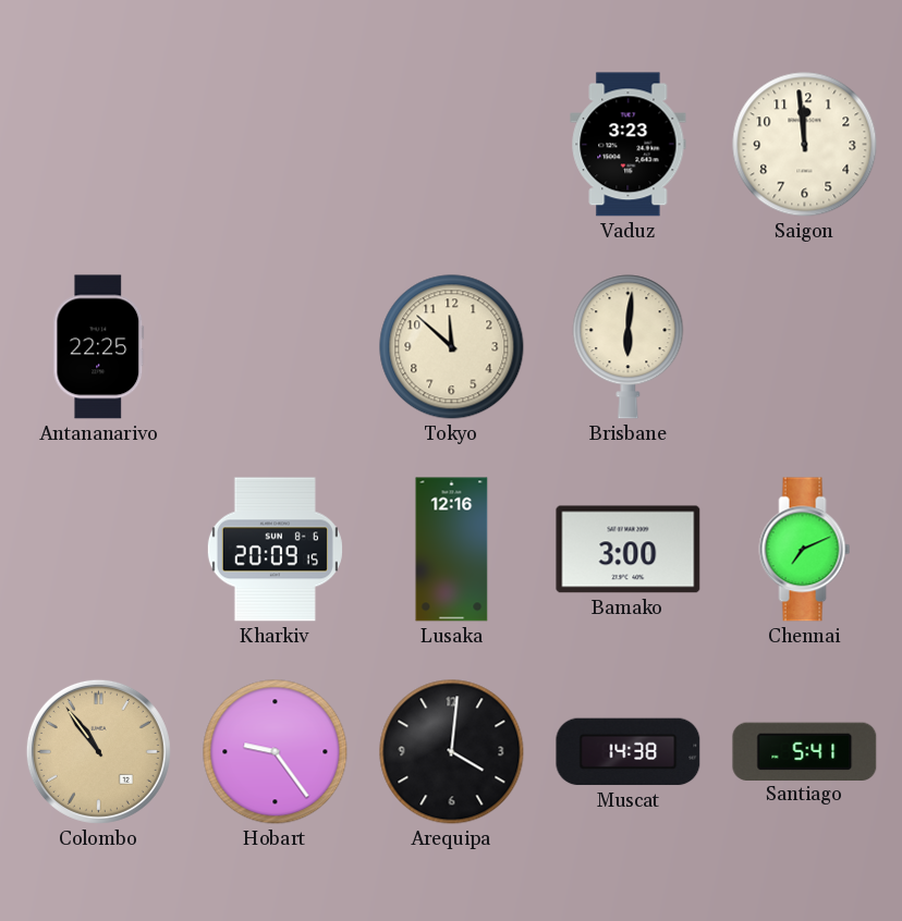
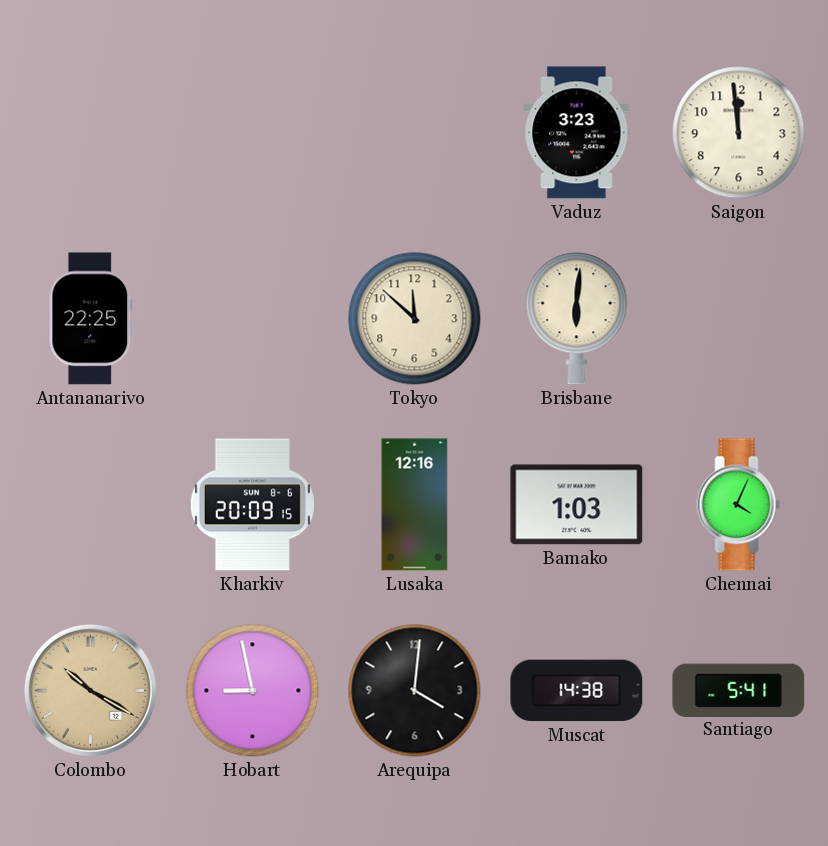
Bamako: 3:00 -> 1:03
Chennai: 7:11 -> 4:04
Colombo: 10:54 -> 10:20
Hobart: 9:24 -> 8:58
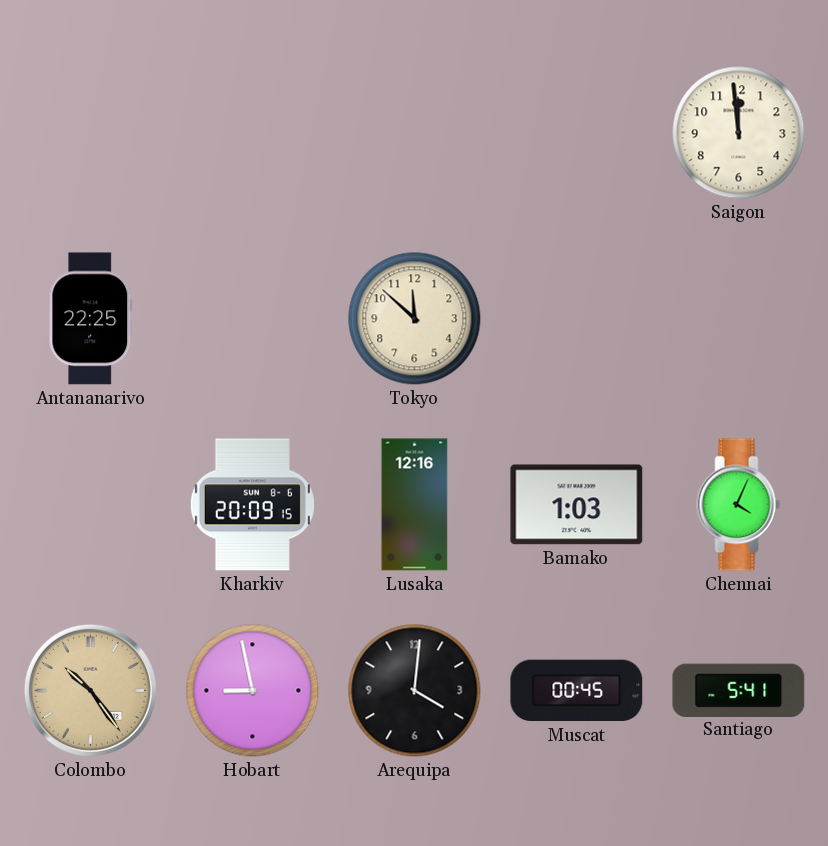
Vaduz: 3:23 -> none
Brisbane: 6:01 -> none
Colombo: 10:20 -> 10:24
Muscat: 14:38 -> 00:45
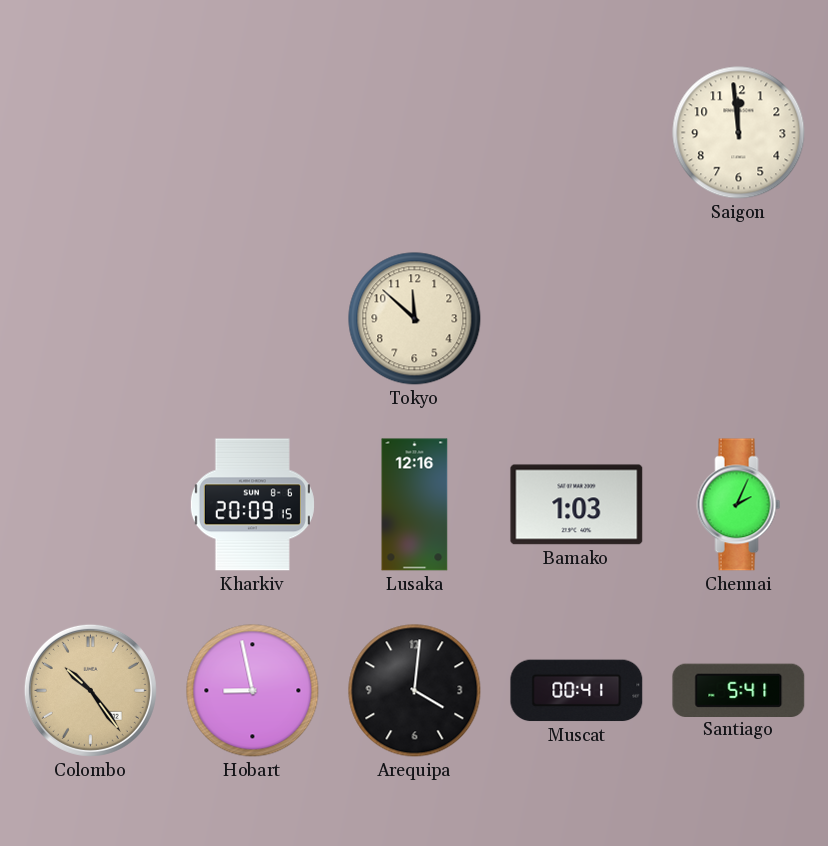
Antananarivo: 22:25 -> none
Chennai: 4:04 -> 2:04
Muscat: 00:45 -> 00:41
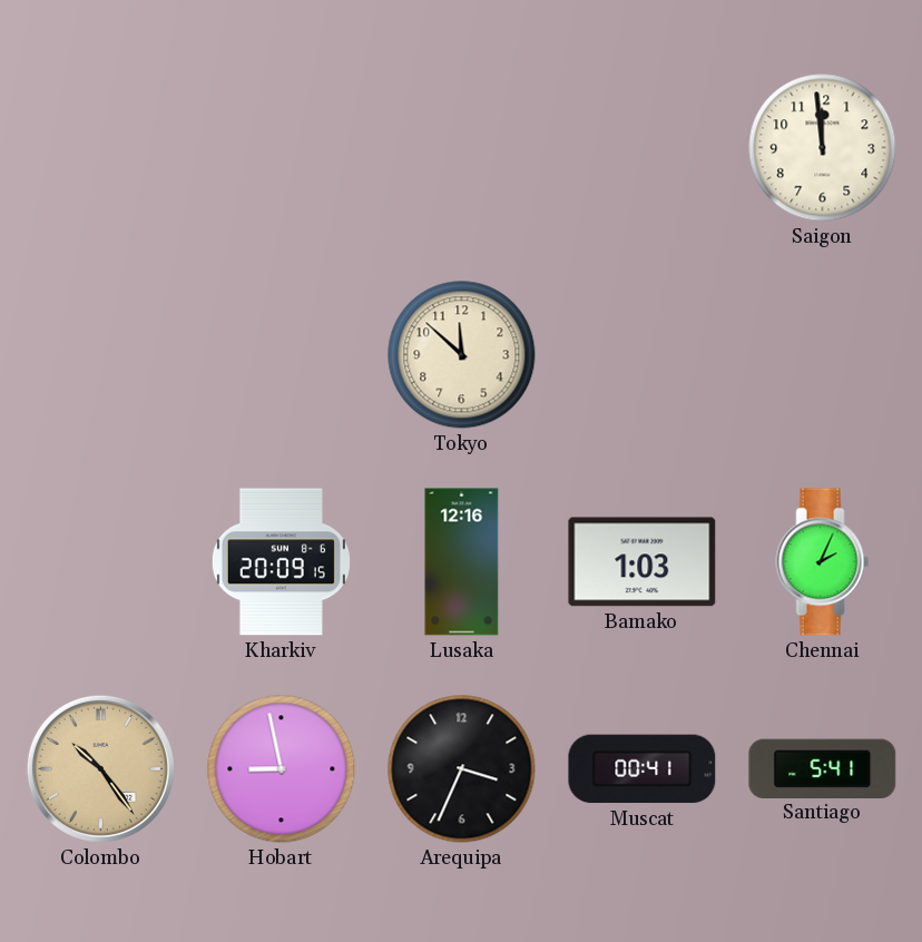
Arequipa: 4:01 -> 3:34
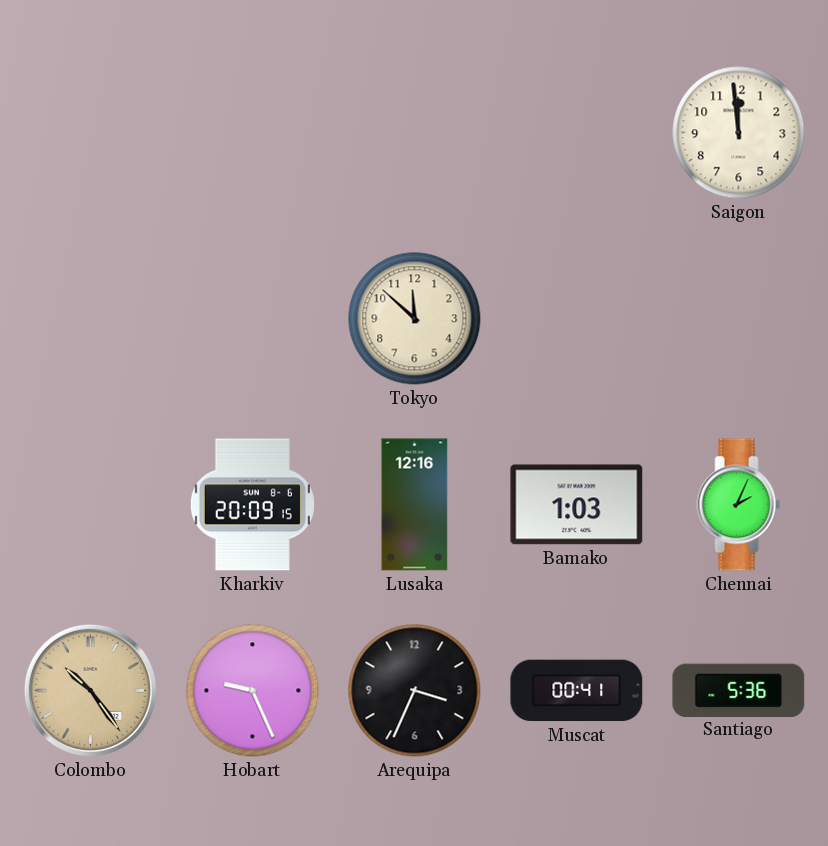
Hobart: 8:58 -> 9:26
Santiago: 5:41 -> 5:36
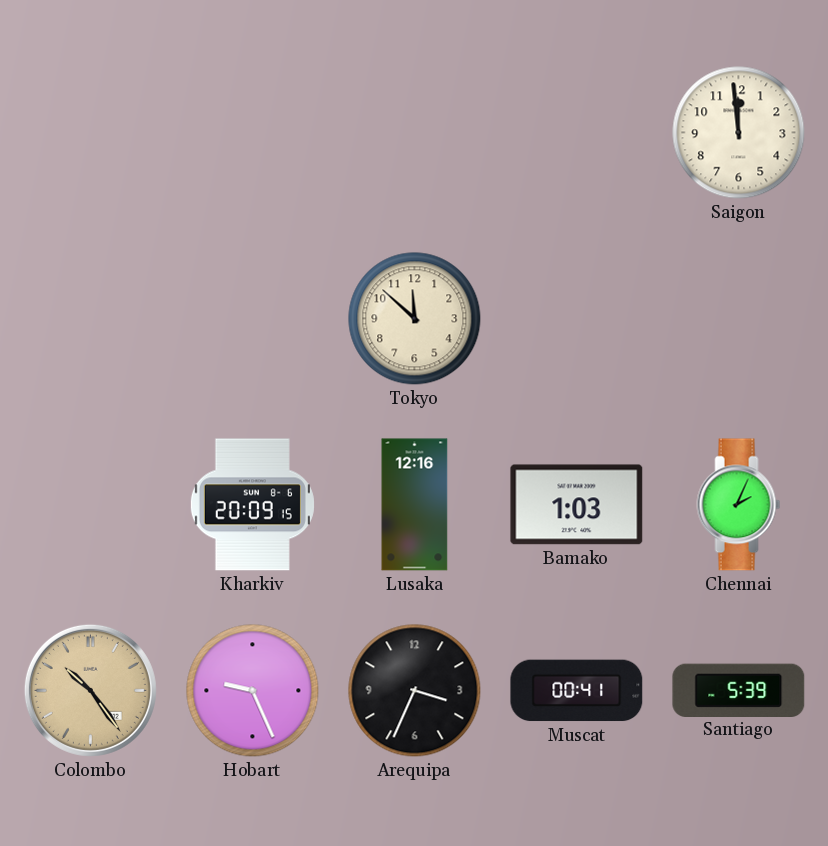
Santiago: 5:36 -> 5:39
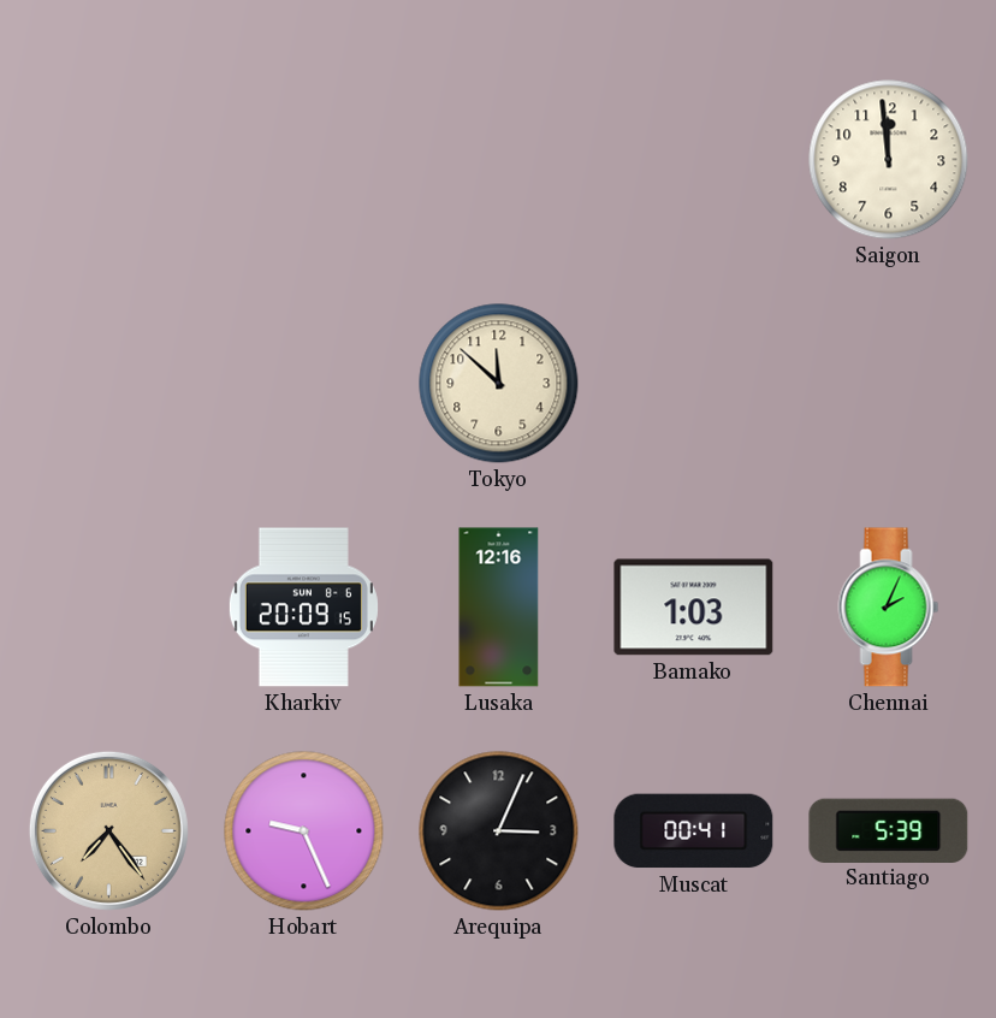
Colombo: 10:24 -> 7:24
Arequipa: 3:34 -> 3:04
